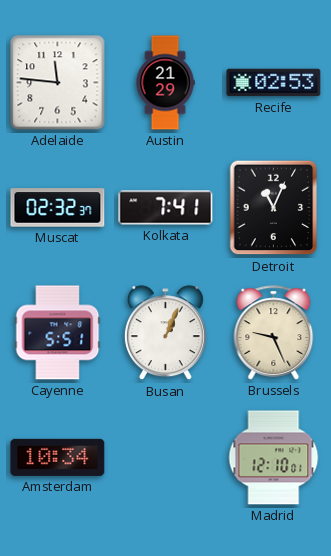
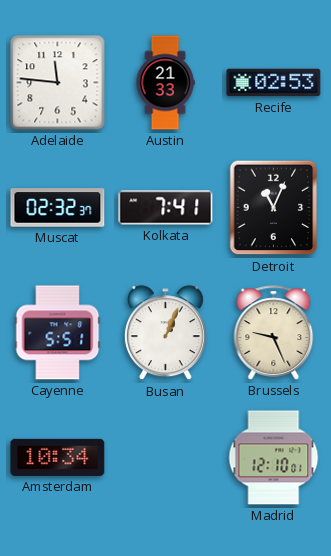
Austin: 21:29 -> 21:33
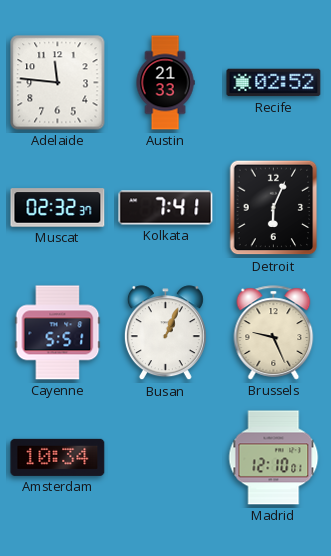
Recife: 02:53 -> 02:52
Detroit: 11:04 -> 6:04
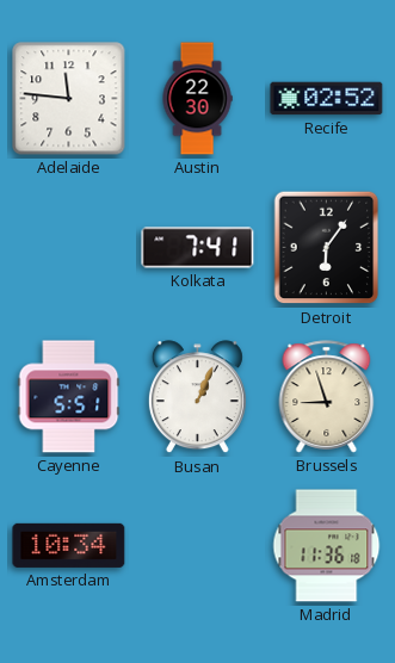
Austin: 21:33 -> 22:30
Muscat: 02:32 -> none
Detroit: 6:04 -> 6:06
Brussels: 9:26 -> 8:57
Madrid: 12:10 -> 11:36
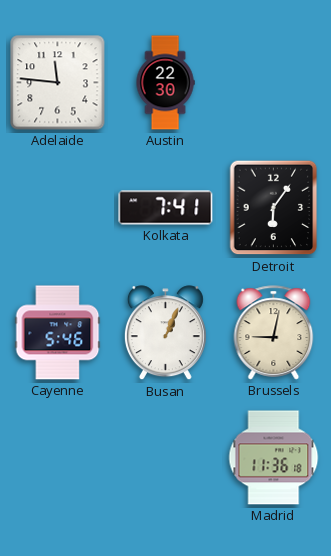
Recife: 02:52 -> none
Cayenne: 5:51 -> 5:46
Brussels: 8:57 -> 9:02
Amsterdam: 10:34 -> none
